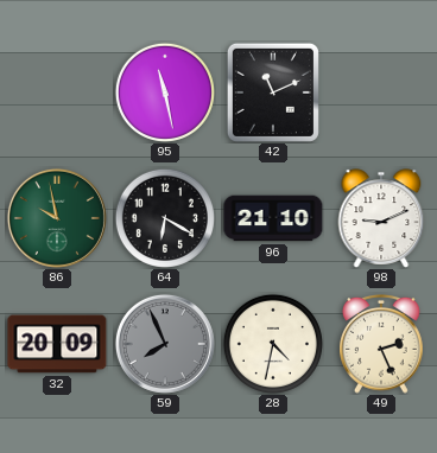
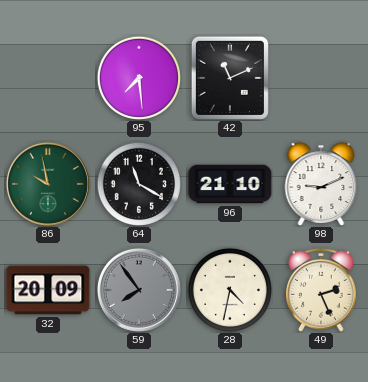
95: 11:28 -> 7:29
64: 6:20 -> 11:20
59: 7:56 -> 7:54
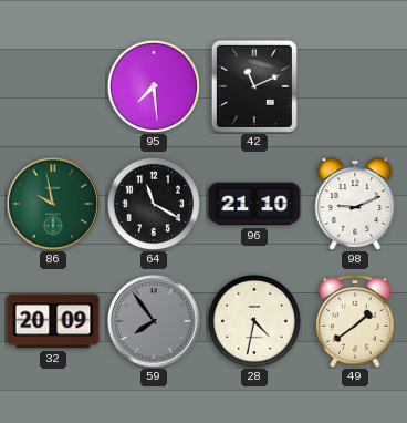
49: 2:26 -> 1:39
